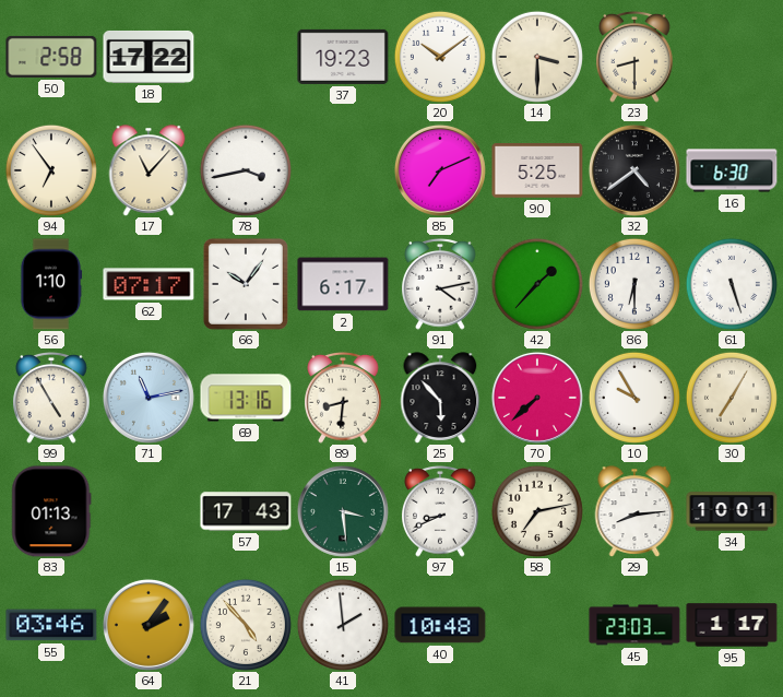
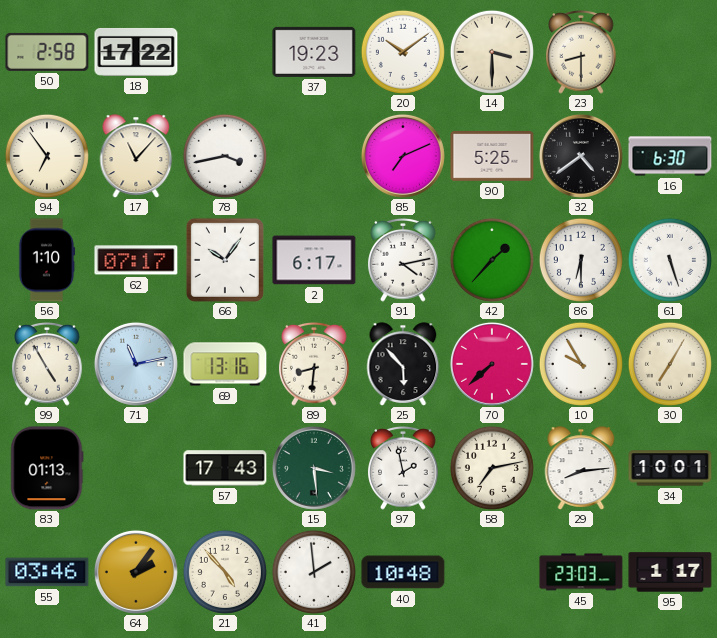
97: 8:41 -> 1:58
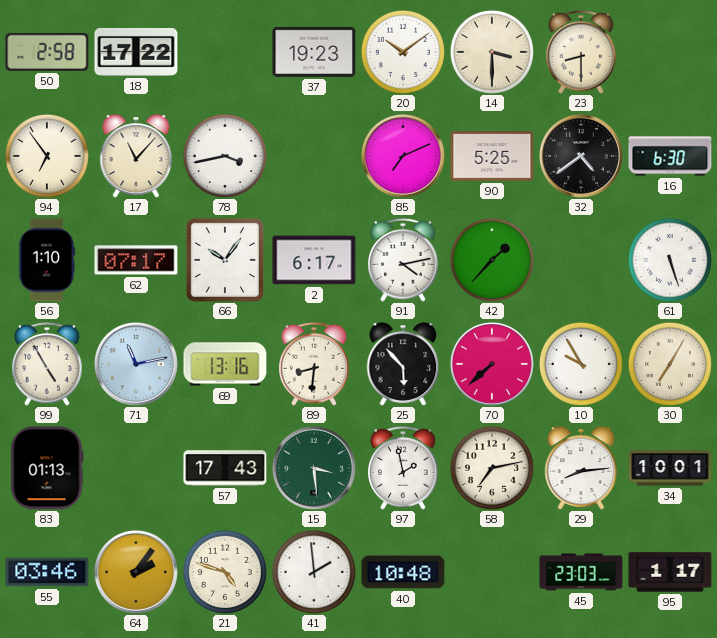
86: 6:30 -> none
21: 4:53 -> 4:48
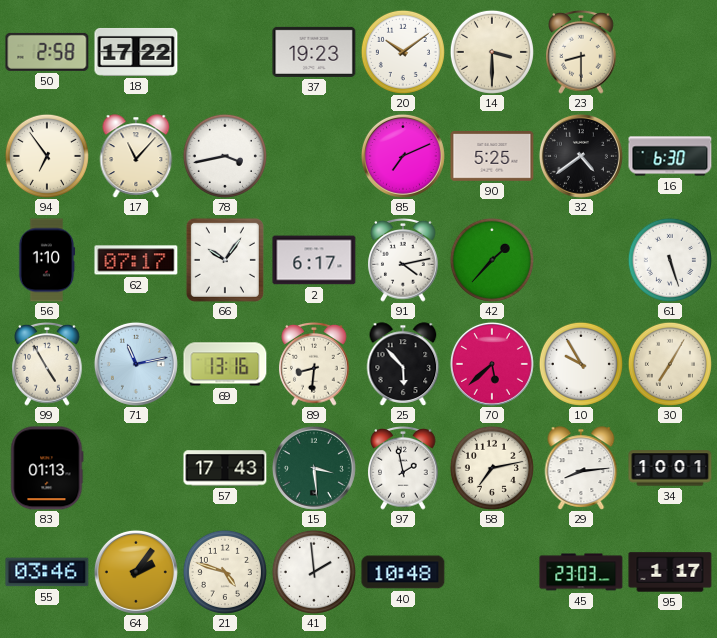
70: 7:38 -> 5:38
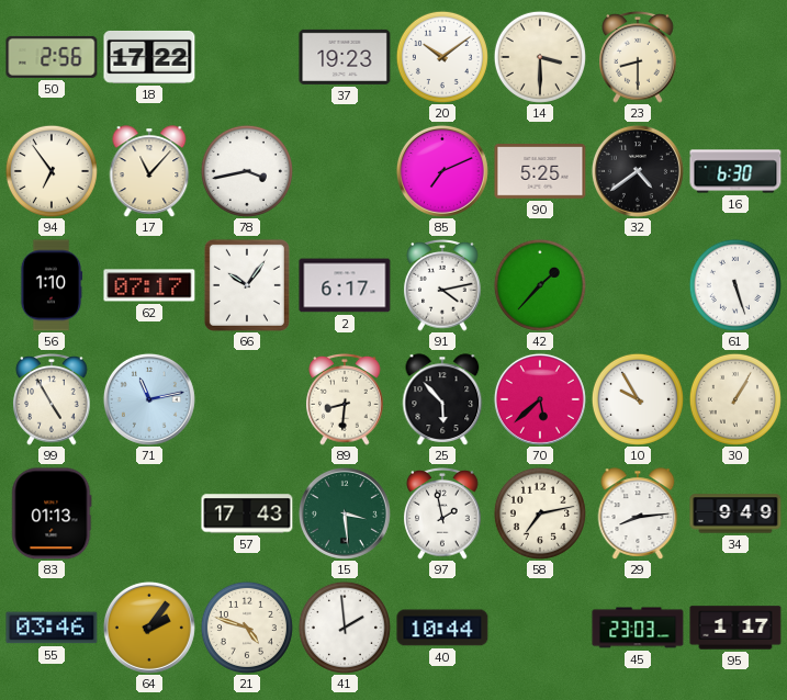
50: 2:58 -> 2:56
69: 13:16 -> none
30: 7:05 -> 1:05
34: 10:01 -> 9:49
40: 10:48 -> 10:44
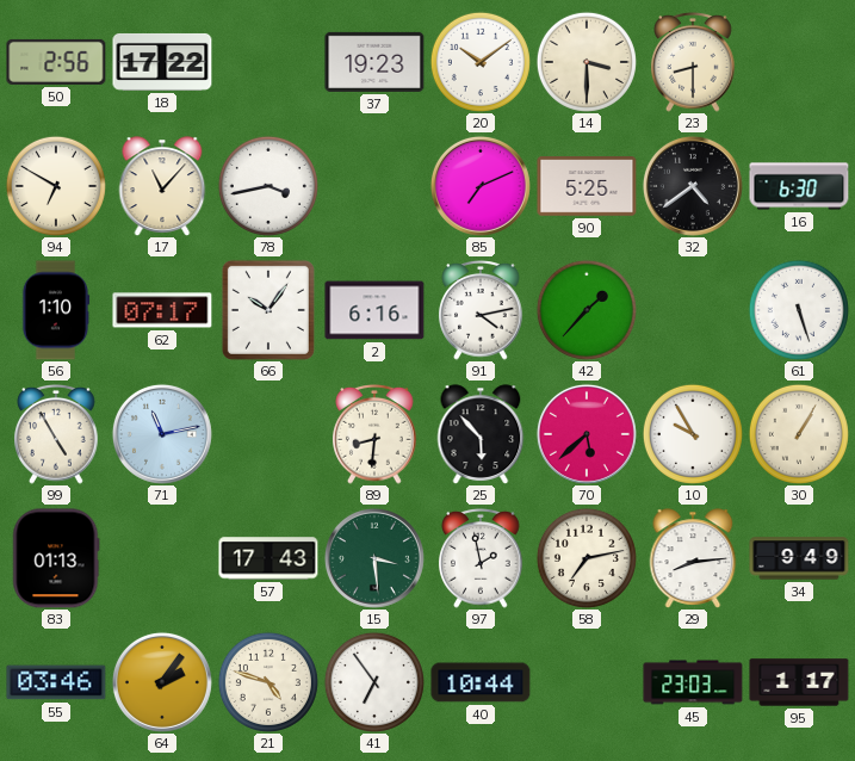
94: 6:54 -> 6:50
2: 6:17 -> 6:16
41: 1:59 -> 6:54
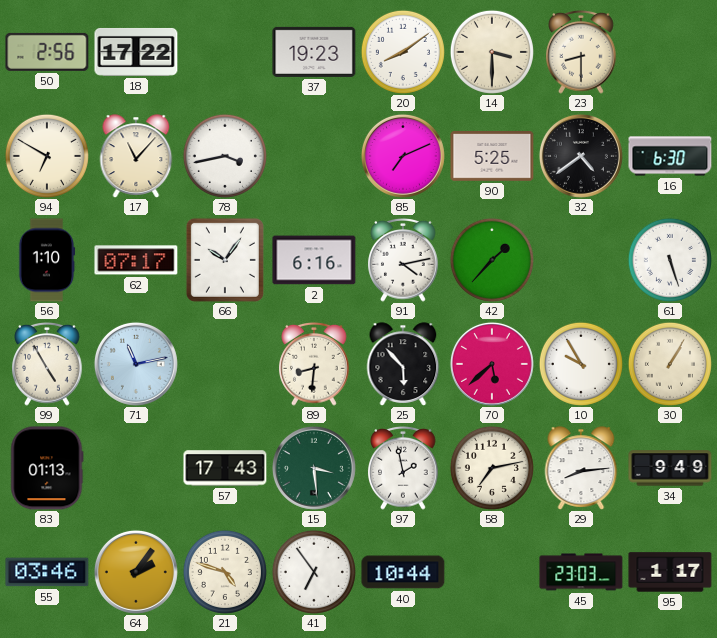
20: 10:09 -> 8:09
